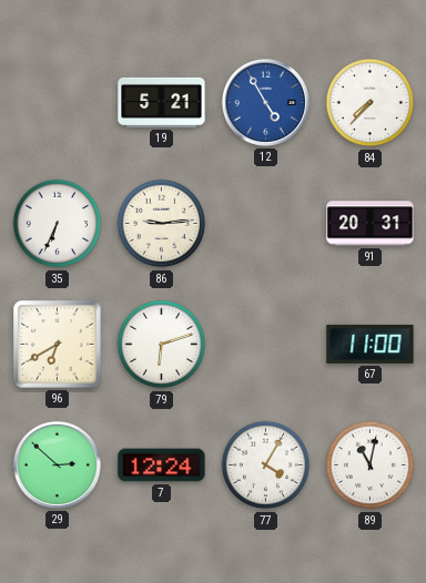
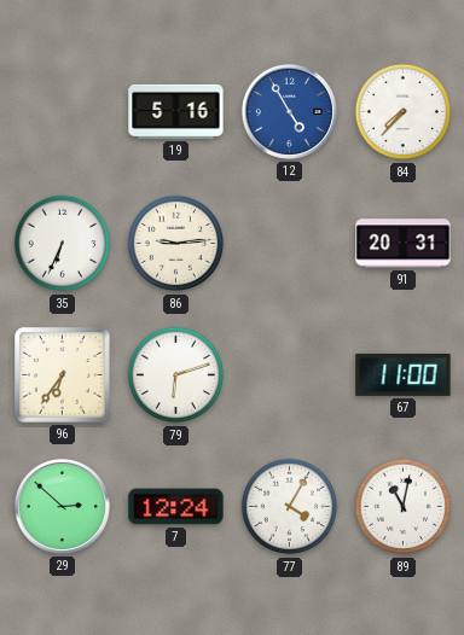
19: 5:21 -> 5:16
96: 6:40 -> 6:36
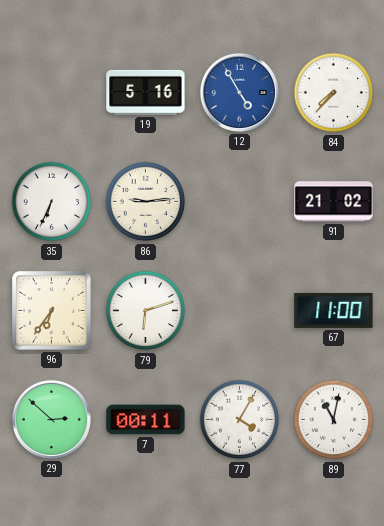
91: 20:31 -> 21:02
7: 12:24 -> 00:11
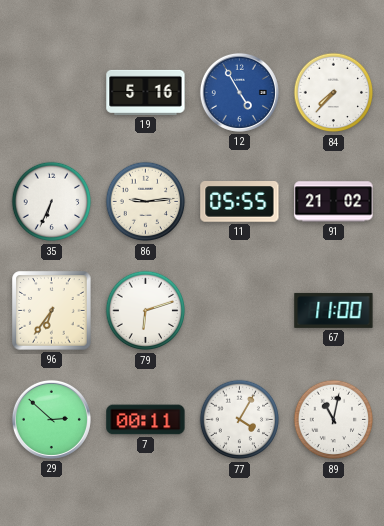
11: none -> 05:55
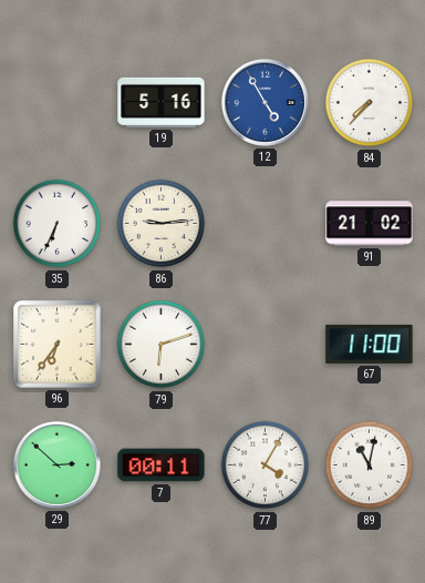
11: 05:55 -> none
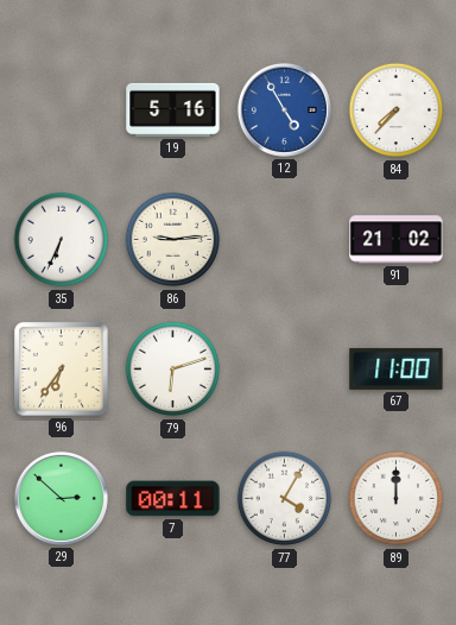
89: 11:02 -> 12:00
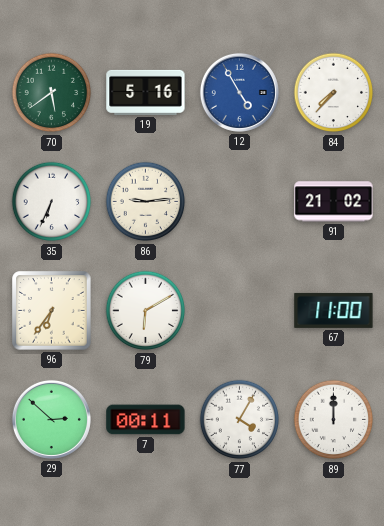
70: none -> 5:39
79: 6:12 -> 6:10
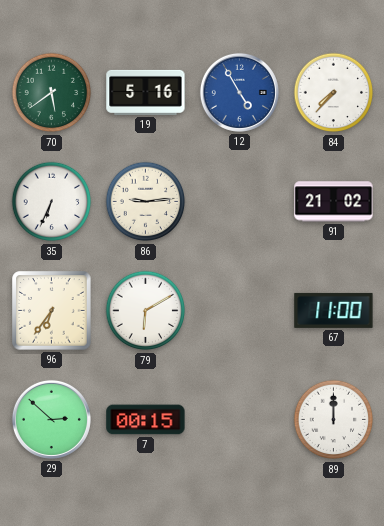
7: 00:11 -> 00:15
77: 4:05 -> none
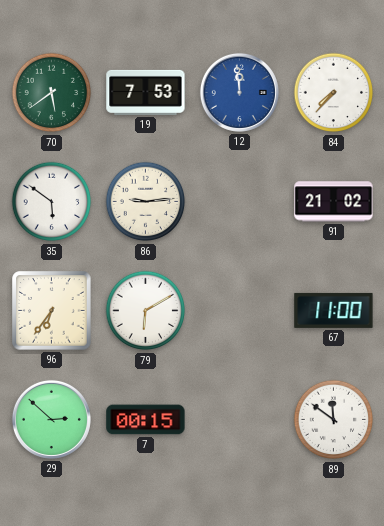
19: 5:16 -> 7:53
12: 4:55 -> 11:59
35: 6:34 -> 5:51
89: 12:00 -> 11:51
